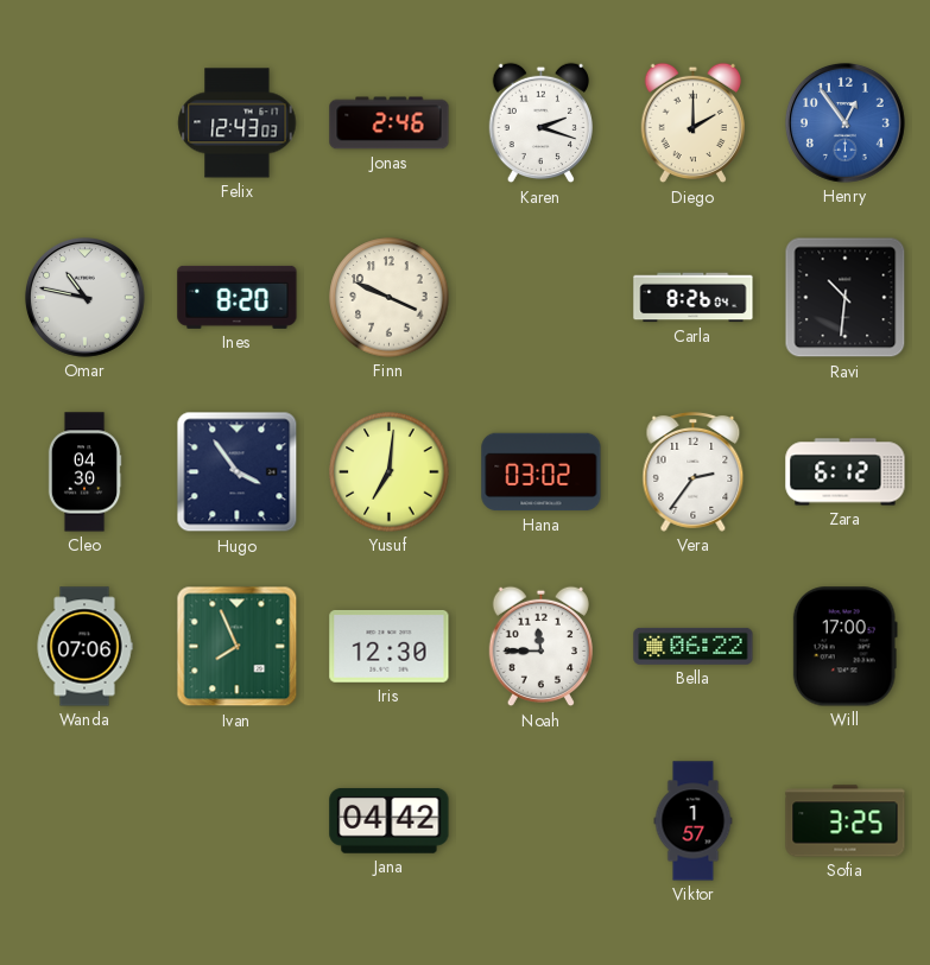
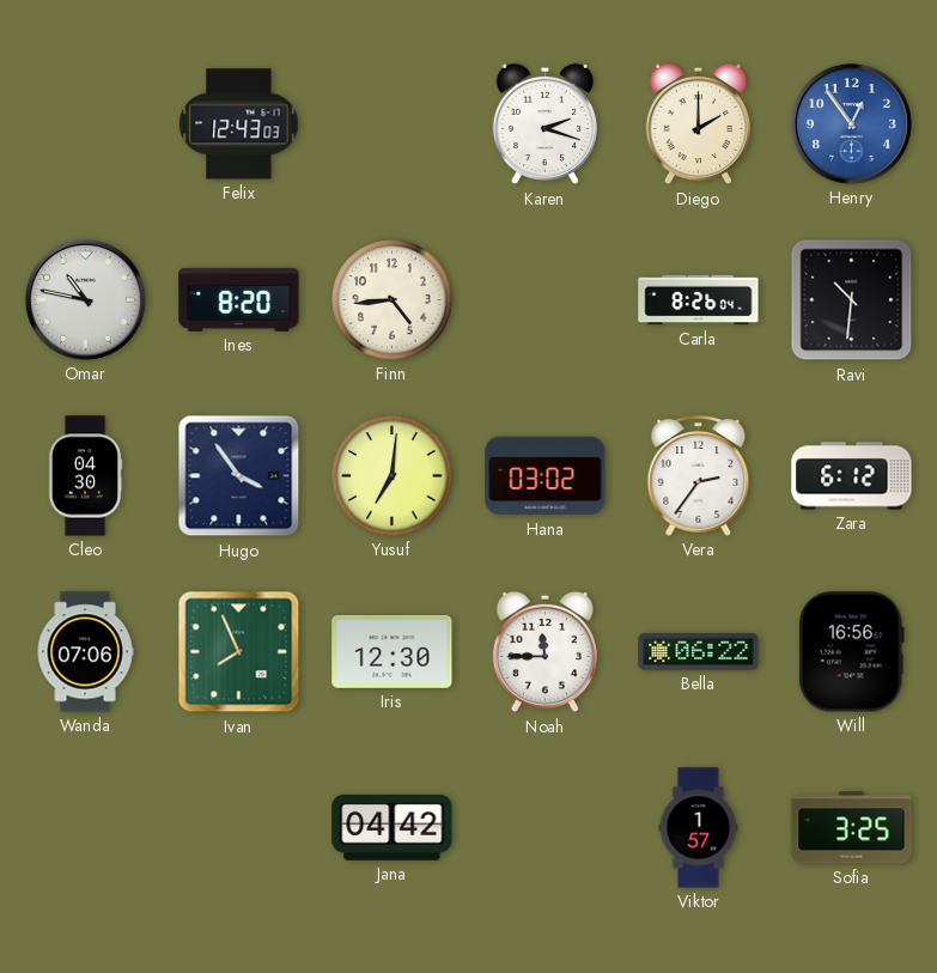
Jonas: 2:46 -> none
Finn: 3:49 -> 4:44
Will: 17:00 -> 16:56
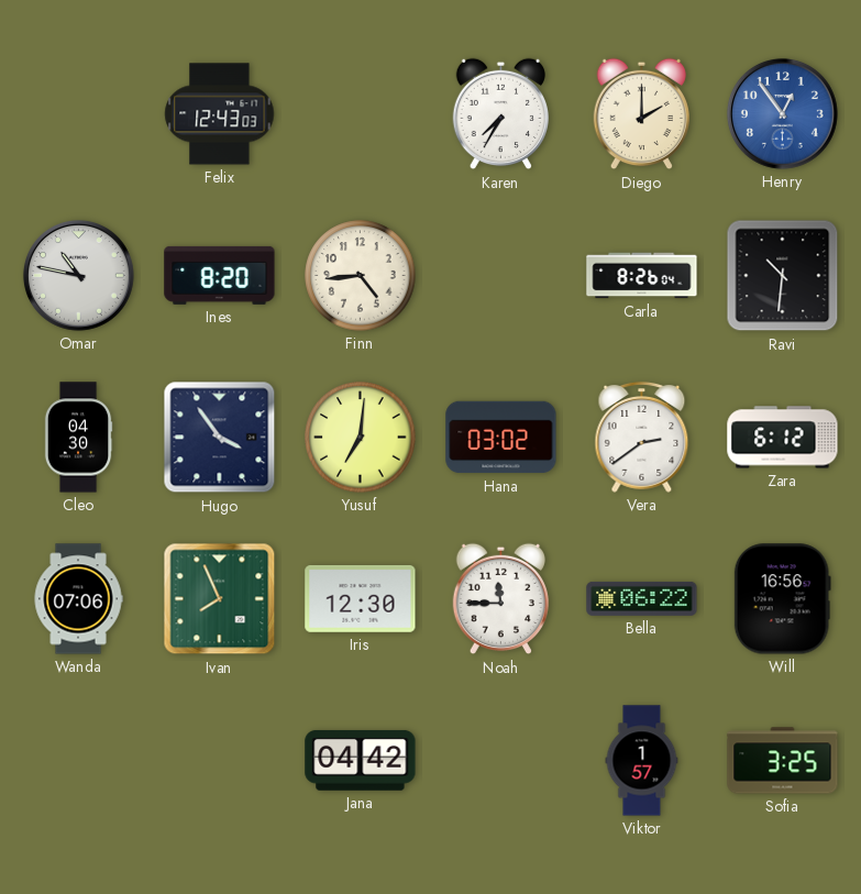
Karen: 2:18 -> 7:35
Vera: 2:36 -> 2:39
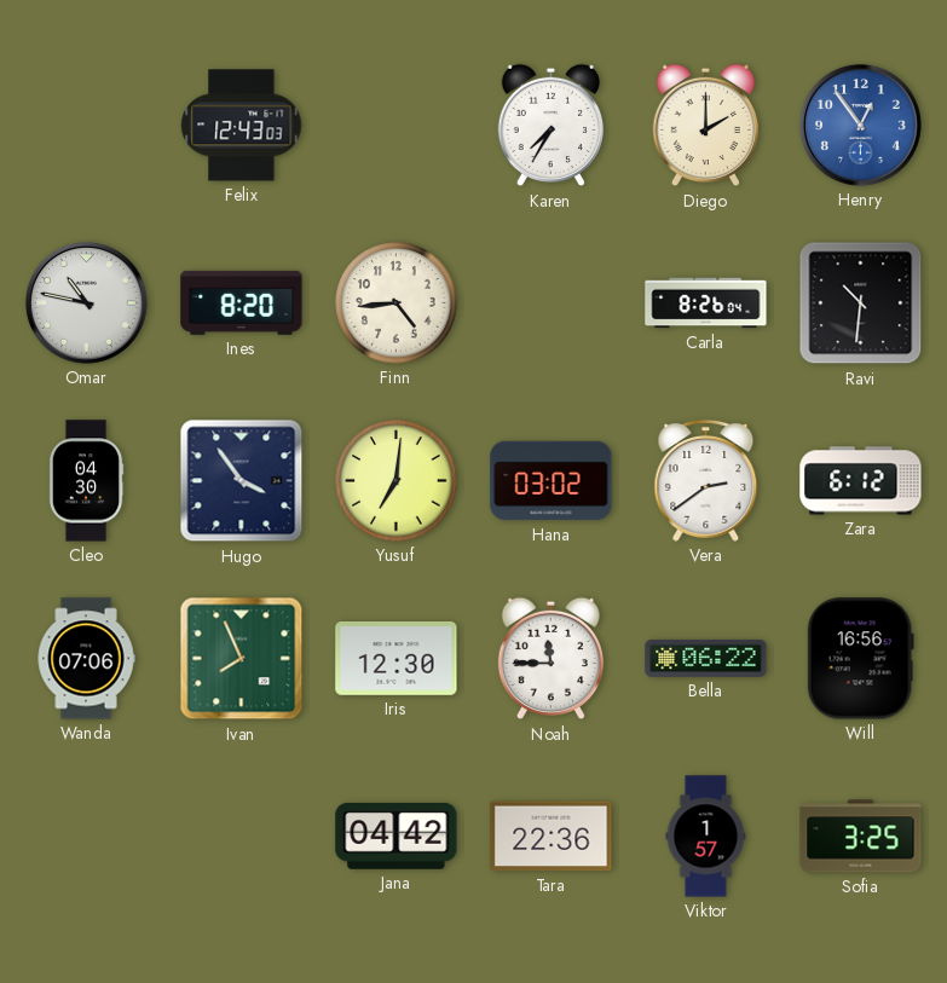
Tara: none -> 22:36
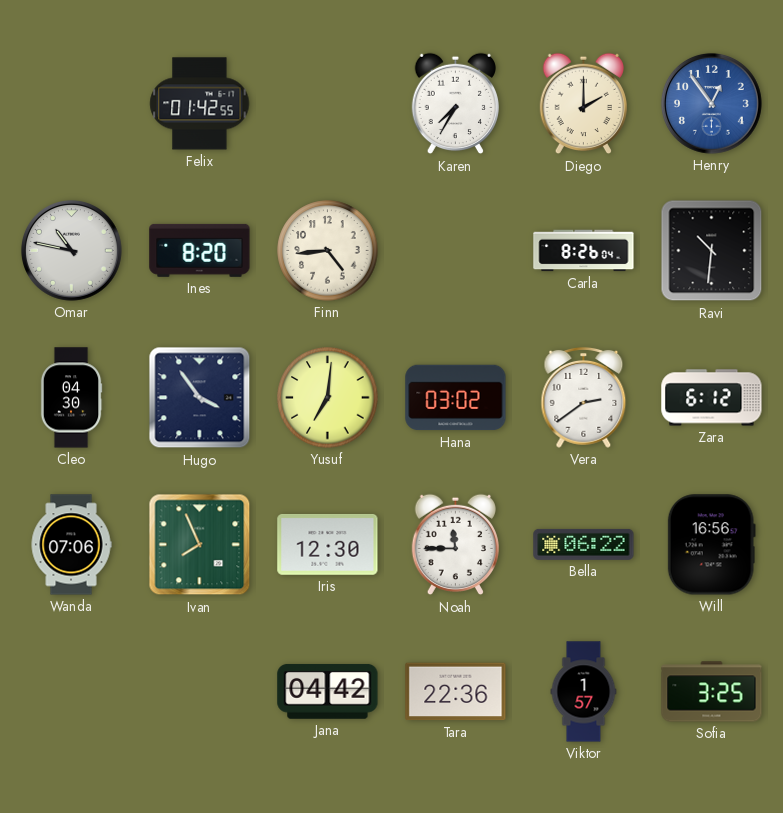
Felix: 12:43 -> 01:42
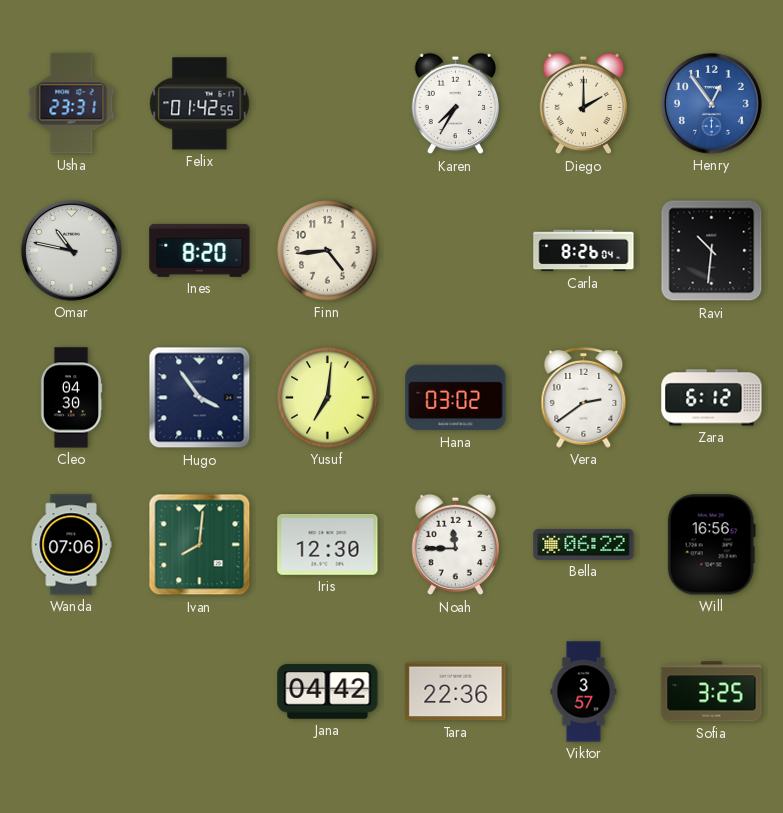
Usha: none -> 23:31
Ivan: 7:56 -> 8:01
Viktor: 1:57 -> 3:57
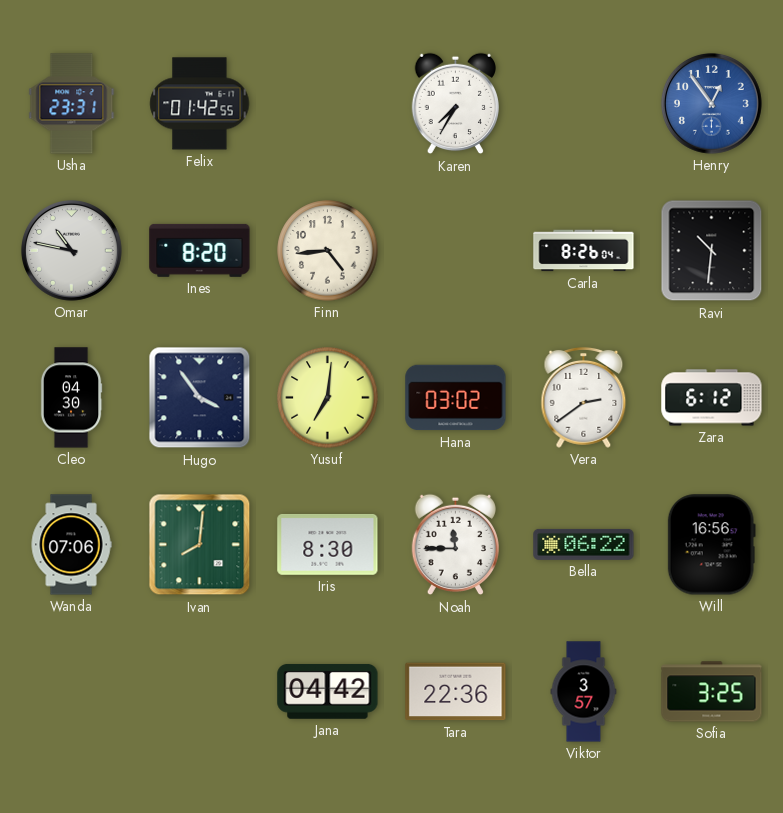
Diego: 2:00 -> none
Iris: 12:30 -> 8:30
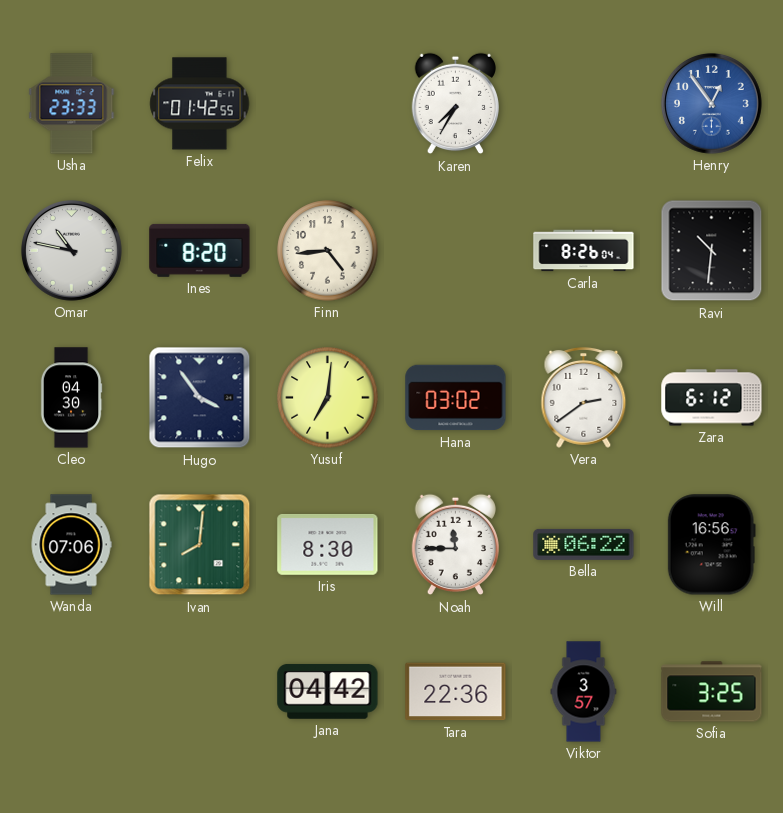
Usha: 23:31 -> 23:33
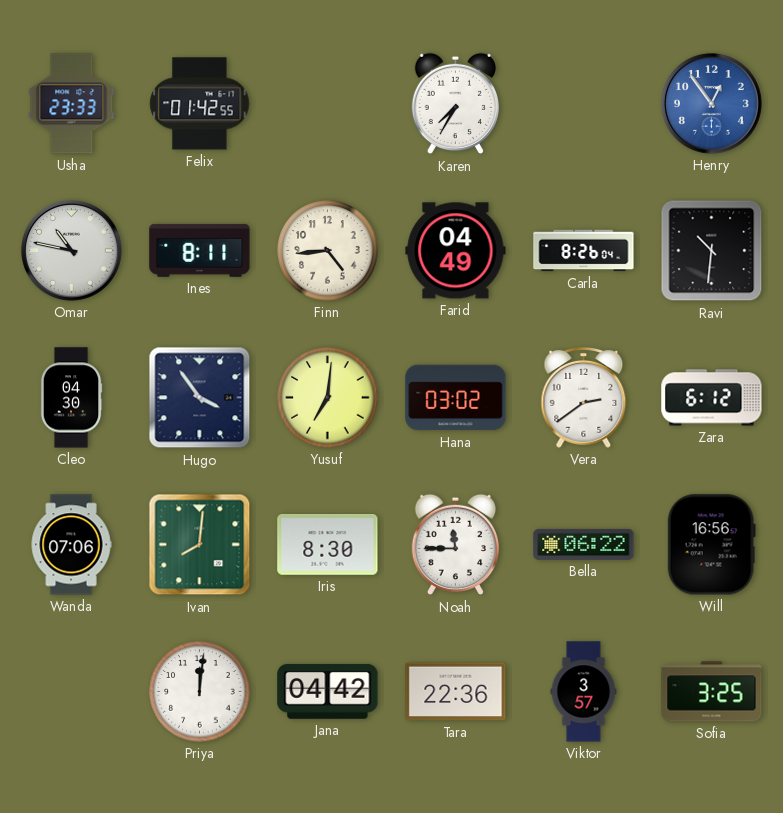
Ines: 8:20 -> 8:11
Farid: none -> 04:49
Priya: none -> 12:01
